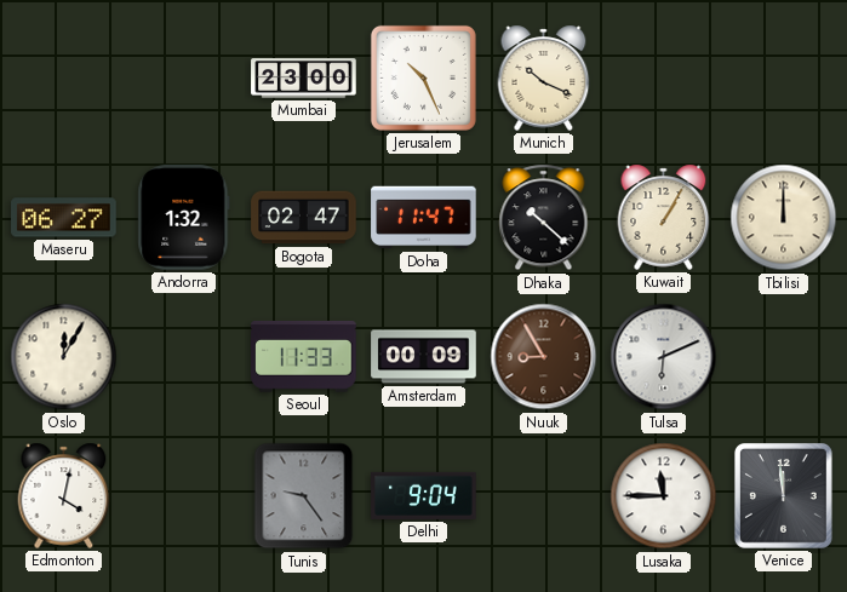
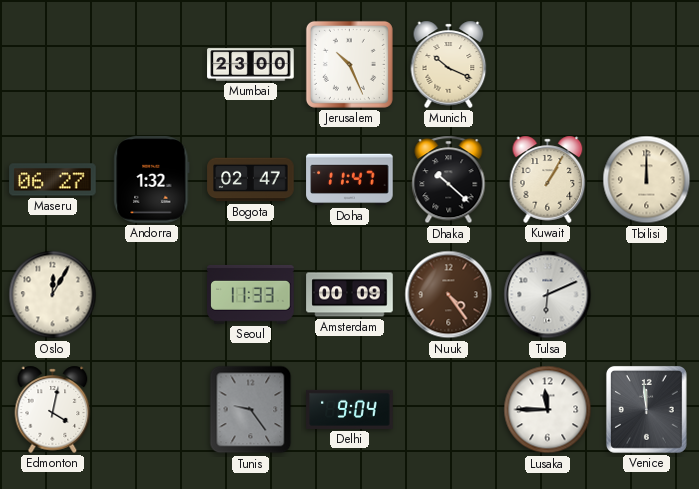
Nuuk: 8:55 -> 4:24
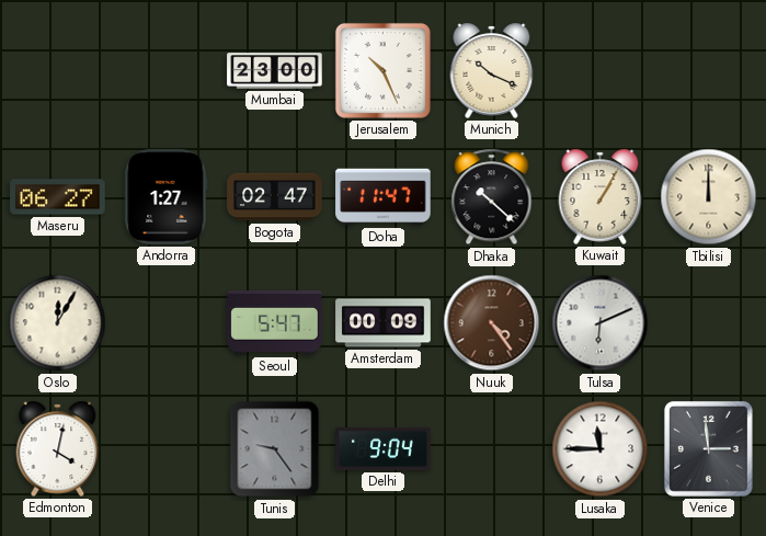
Andorra: 1:32 -> 1:27
Seoul: 11:33 -> 5:47
Venice: 11:59 -> 2:59
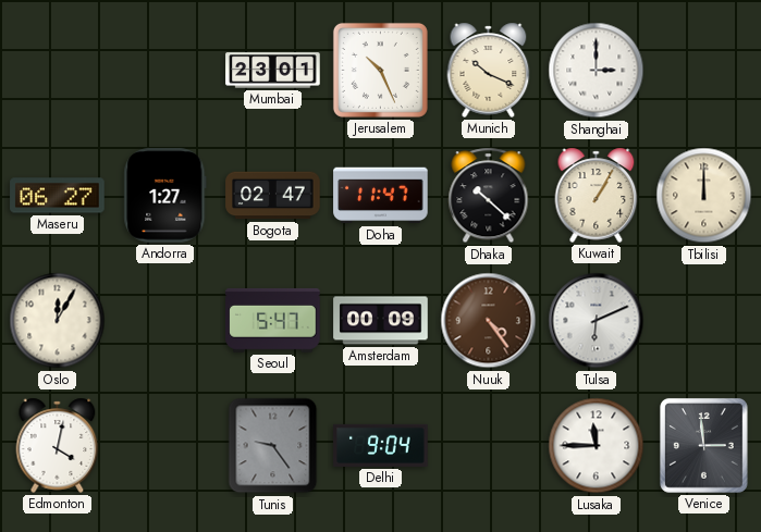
Mumbai: 23:00 -> 23:01
Shanghai: none -> 3:00
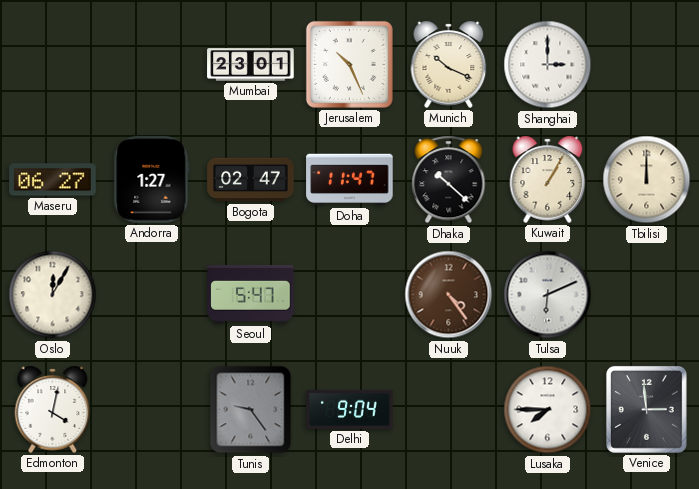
Amsterdam: 00:09 -> none
Lusaka: 11:45 -> 7:45
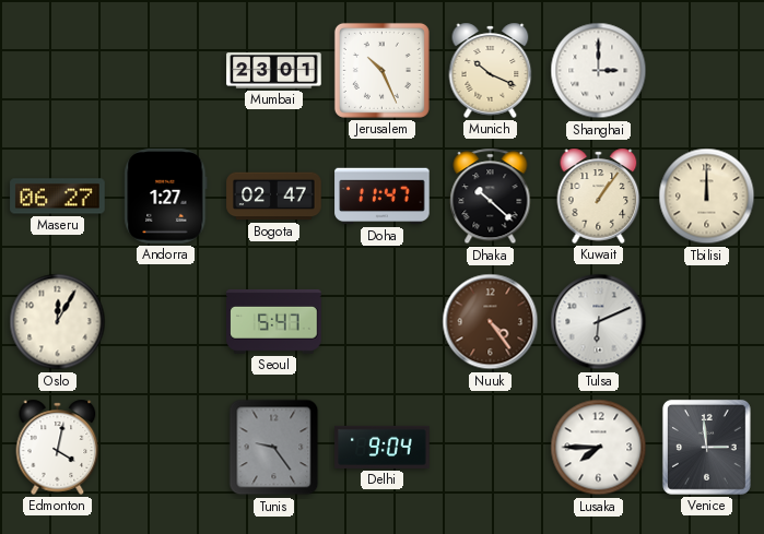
Kuwait: 1:05 -> 1:06
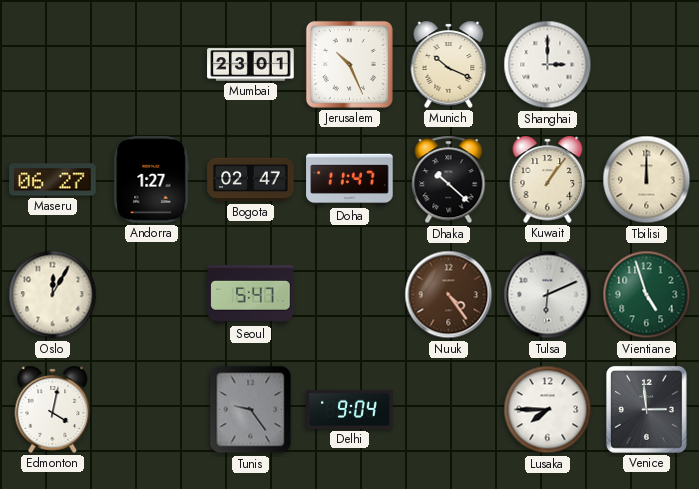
Vientiane: none -> 4:57
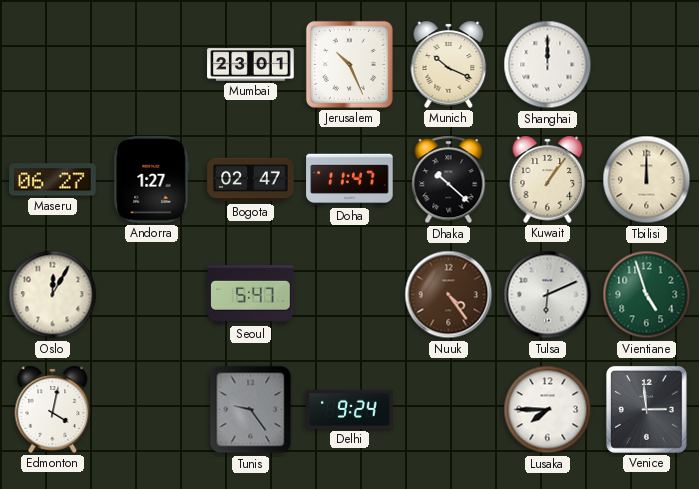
Shanghai: 3:00 -> 12:00
Delhi: 9:04 -> 9:24
